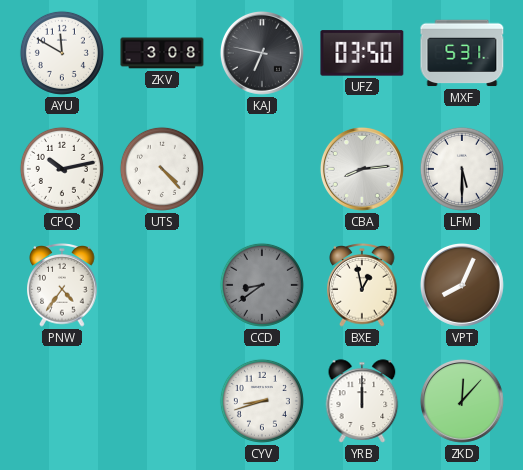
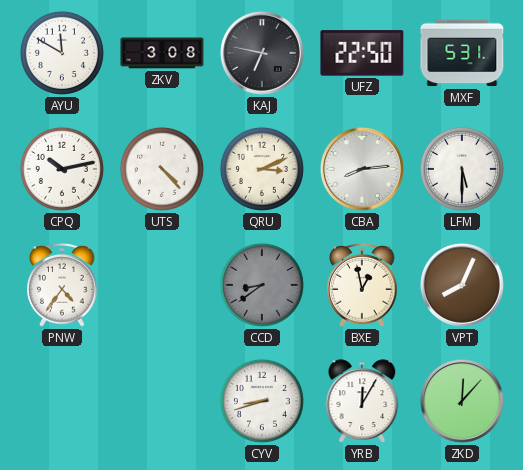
UFZ: 03:50 -> 22:50
QRU: none -> 3:11
YRB: 12:00 -> 12:05
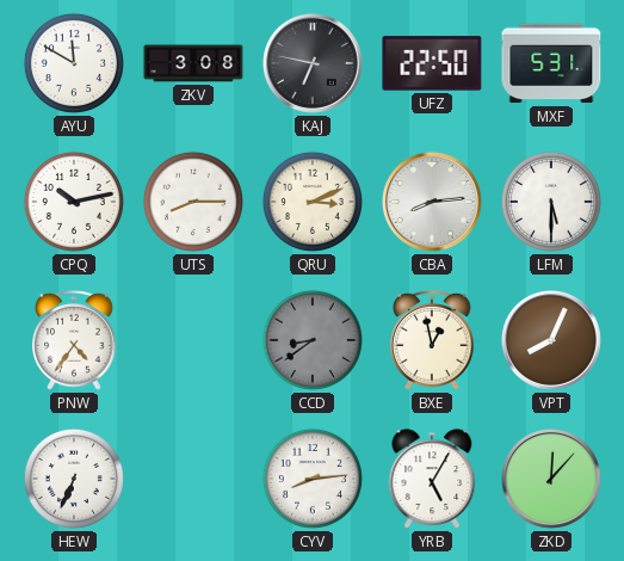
UTS: 4:23 -> 8:15
HEW: none -> 6:34
CYV: 8:42 -> 8:14
YRB: 12:05 -> 5:05
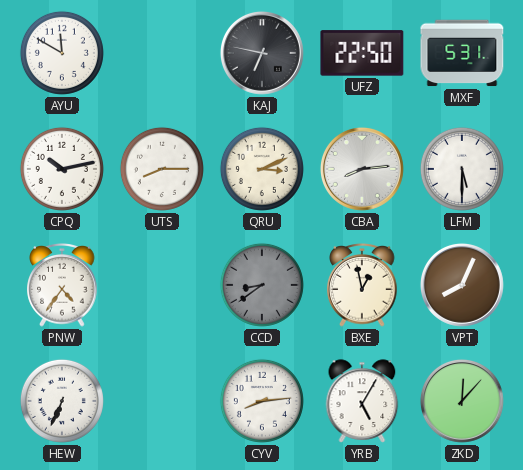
ZKV: 3:08 -> none
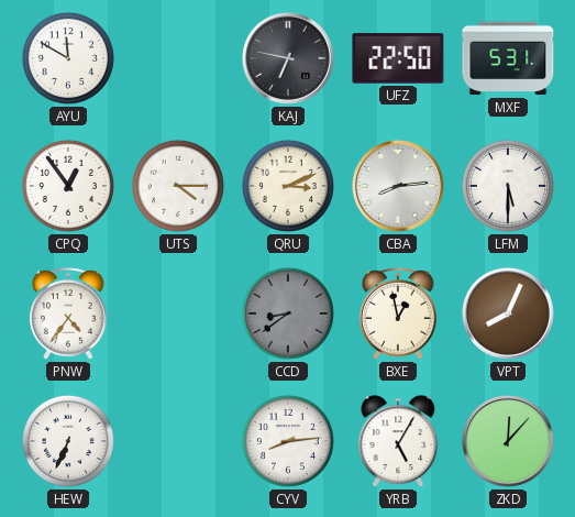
CPQ: 10:13 -> 12:54
UTS: 8:15 -> 4:15
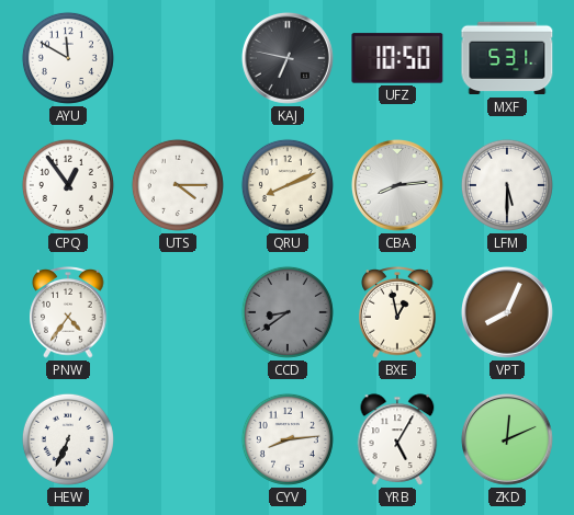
UFZ: 22:50 -> 10:50
QRU: 3:11 -> 8:11
ZKD: 12:07 -> 12:11
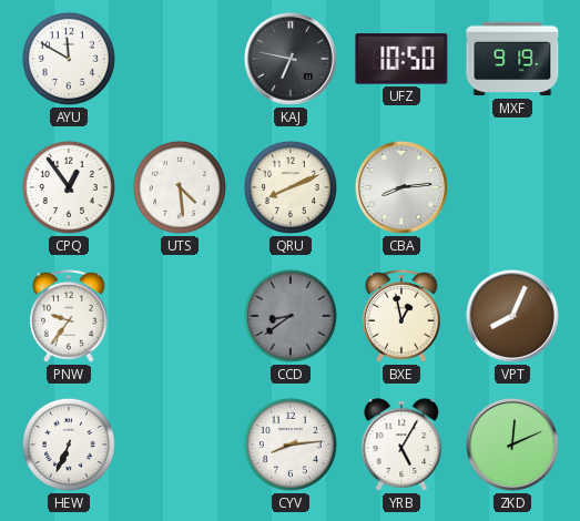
MXF: 5:31 -> 9:19
UTS: 4:15 -> 4:29
LFM: 5:30 -> none
PNW: 4:36 -> 9:36
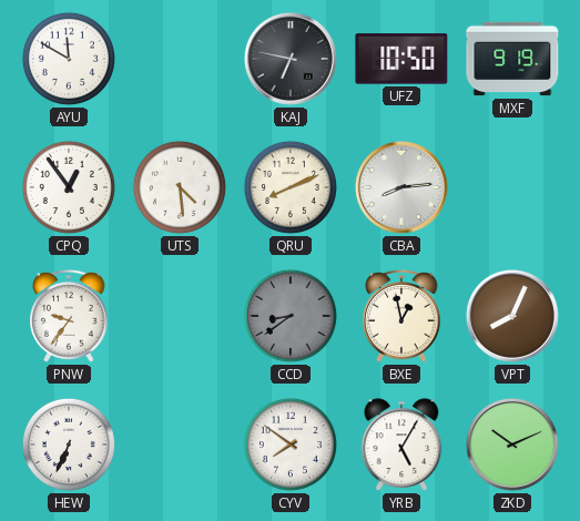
CYV: 8:14 -> 7:51
ZKD: 12:11 -> 10:11
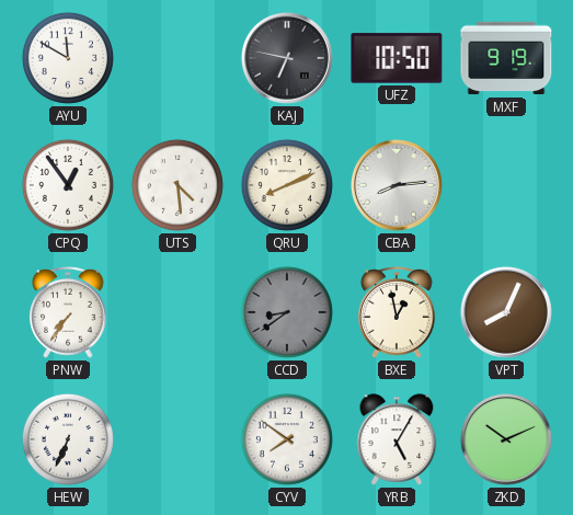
PNW: 9:36 -> 7:36
